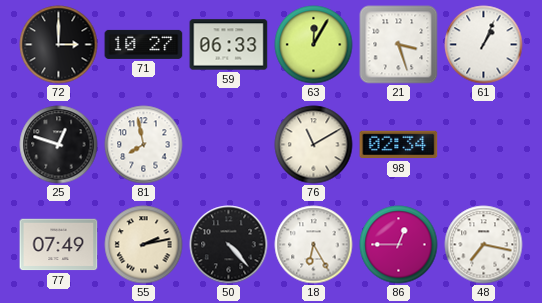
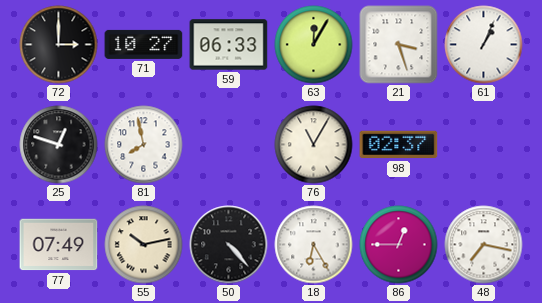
76: 11:10 -> 11:05
98: 02:34 -> 02:37
55: 2:13 -> 10:13
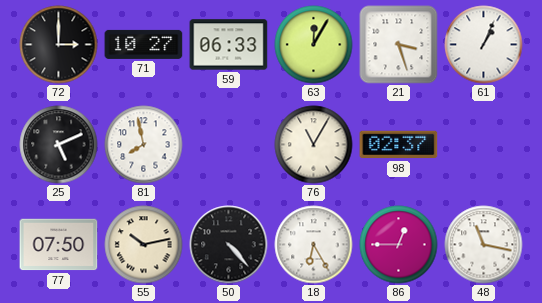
25: 12:48 -> 5:11
77: 07:49 -> 07:50
48: 7:17 -> 11:17
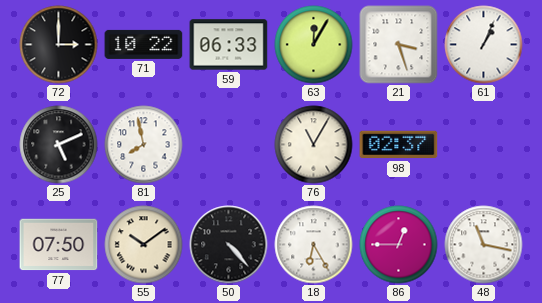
71: 10:27 -> 10:22
55: 10:13 -> 10:09
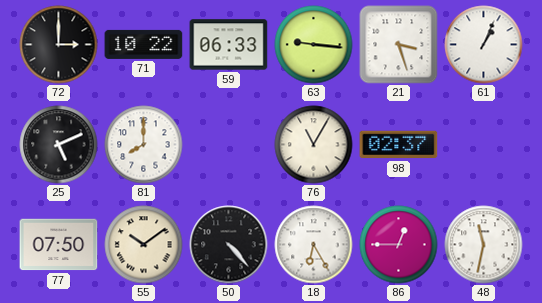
63: 12:05 -> 9:16
81: 7:58 -> 8:00
48: 11:17 -> 11:32
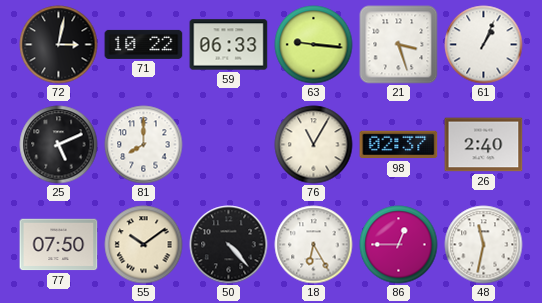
72: 3:00 -> 3:02
26: none -> 2:40
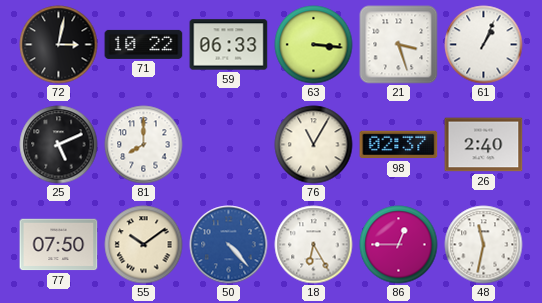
63: 9:16 -> 3:16
50 dial: black -> blue
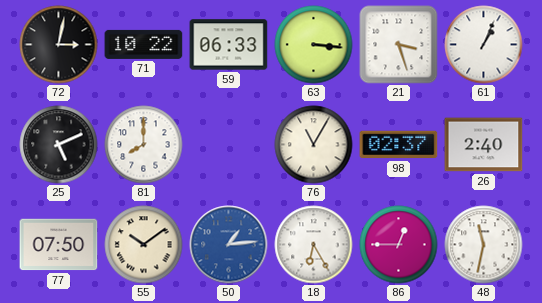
50: 4:23 -> 1:14
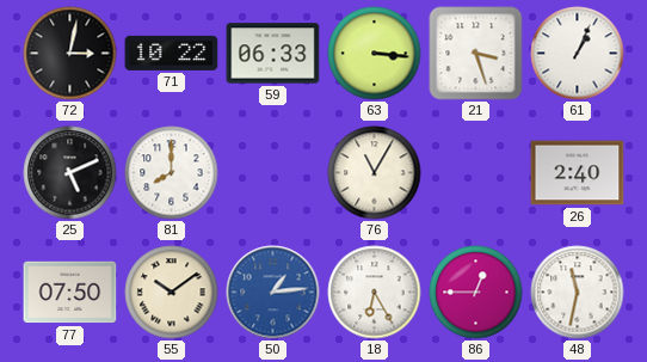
98: 02:37 -> none
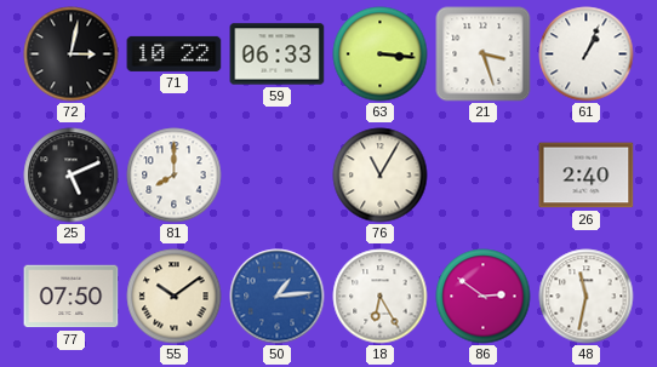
86: 12:45 -> 2:51
